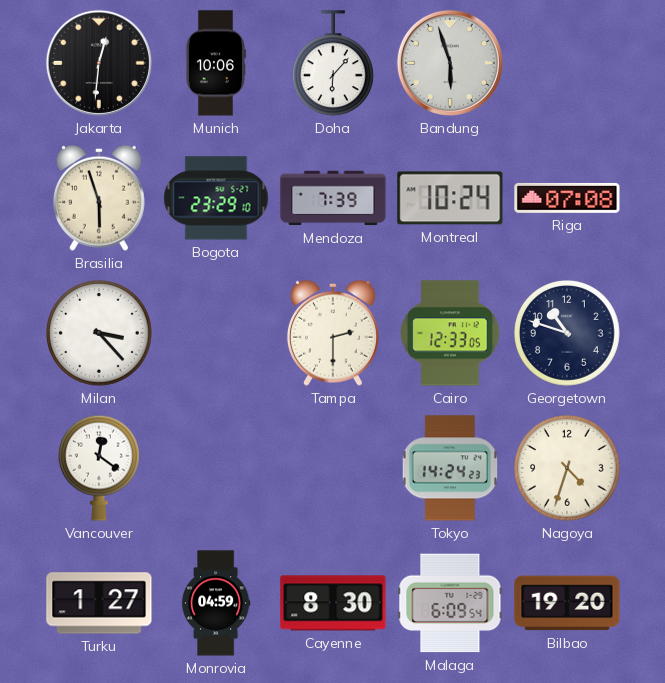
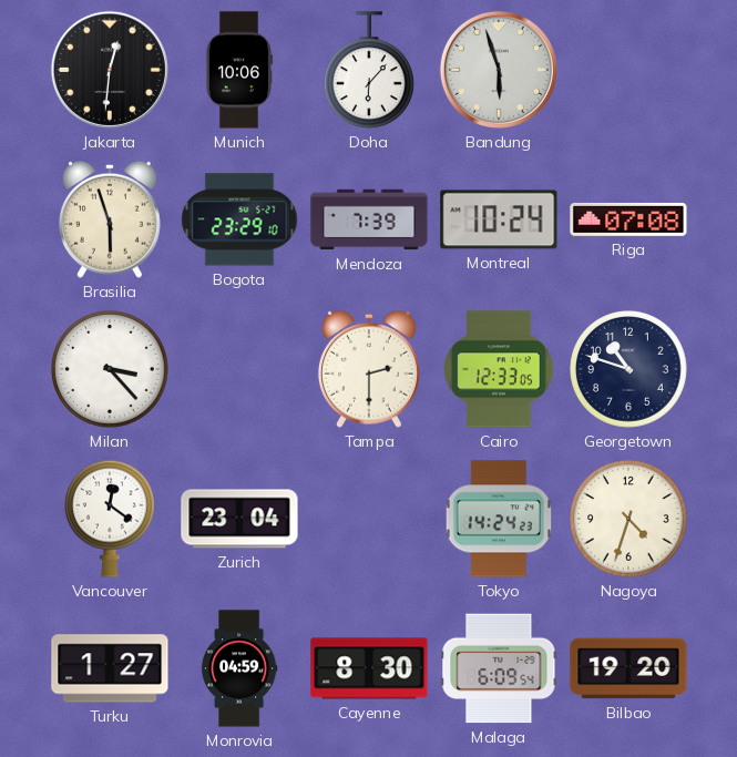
Zurich: none -> 23:04
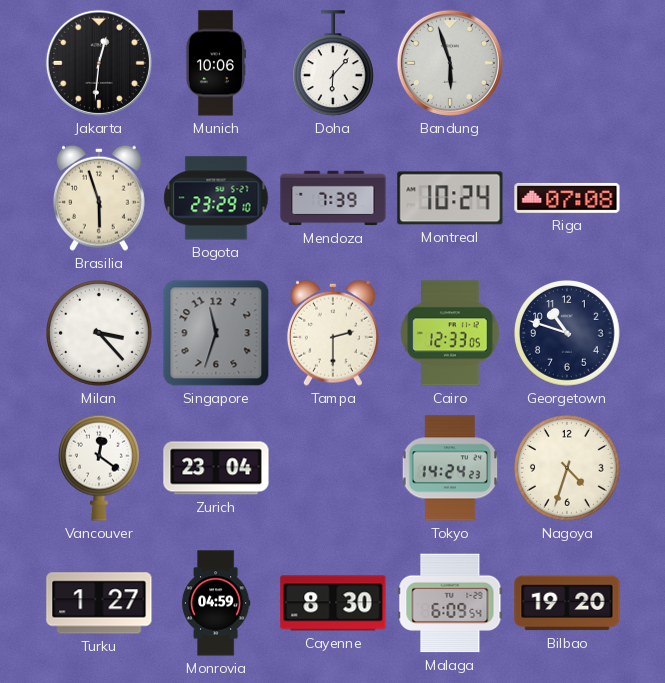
Singapore: none -> 11:33
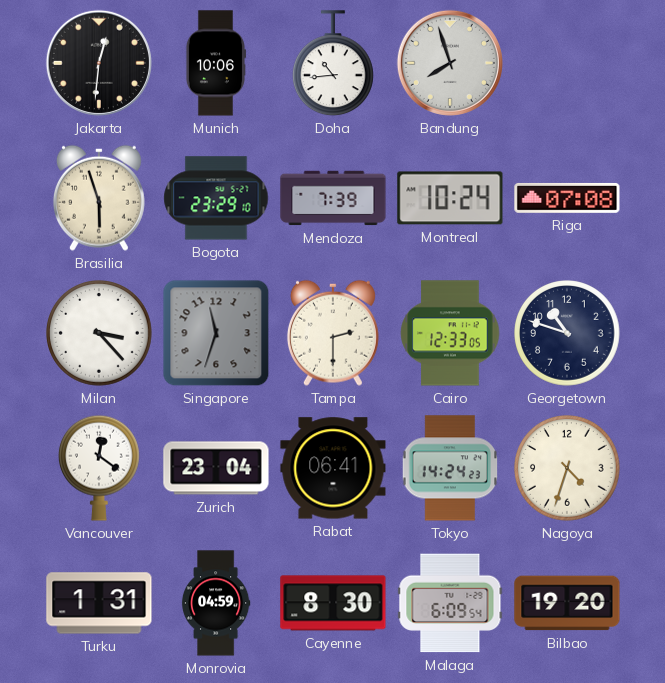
Doha: 6:07 -> 10:44
Bandung: 5:57 -> 7:57
Rabat: none -> 06:41
Turku: 1:27 -> 1:31
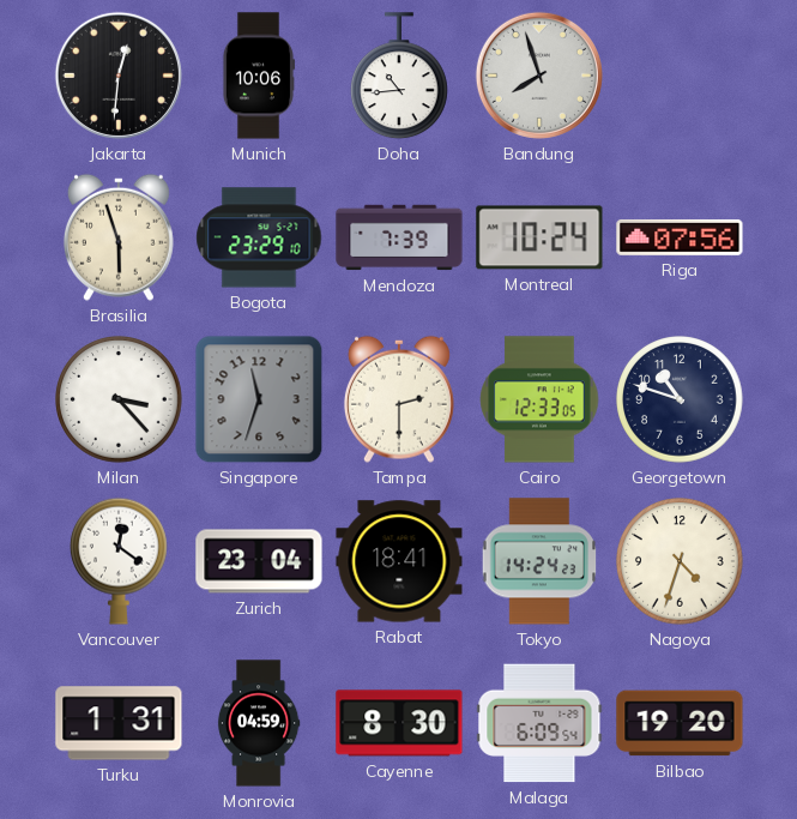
Riga: 07:08 -> 07:56
Rabat: 06:41 -> 18:41
